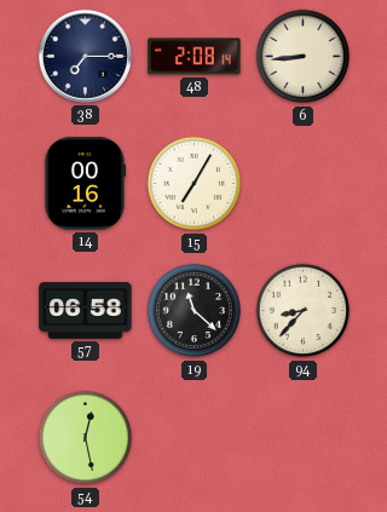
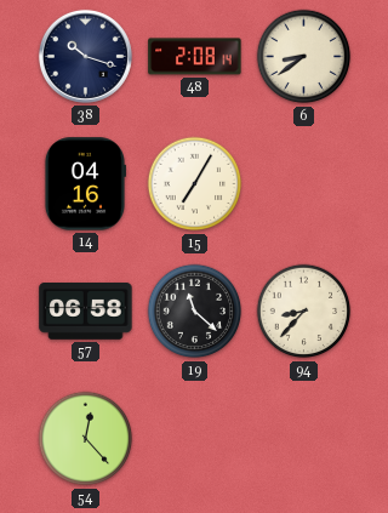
38: 7:15 -> 10:18
6: 8:44 -> 8:39
14: 00:16 -> 04:16
54: 12:28 -> 12:23
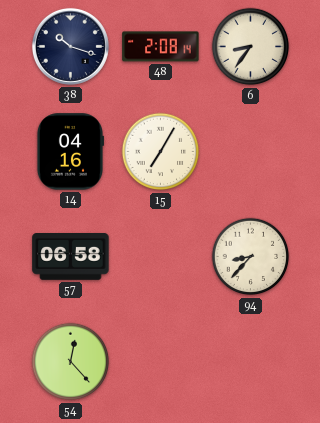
6: 8:39 -> 8:36
19: 11:22 -> none
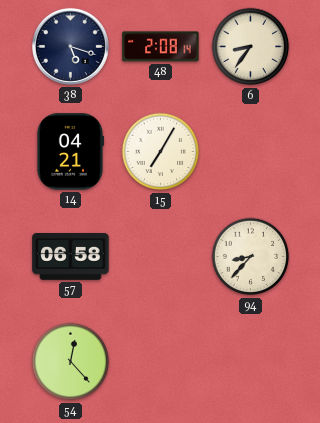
38: 10:18 -> 5:18
14: 04:16 -> 04:21
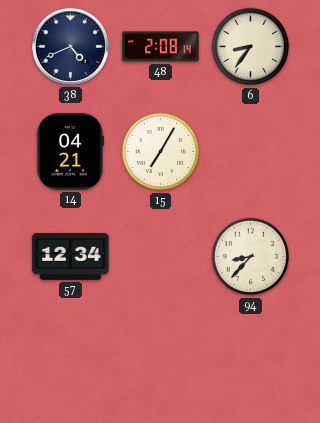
38: 5:18 -> 4:41
57: 06:58 -> 12:34
54: 12:23 -> none
